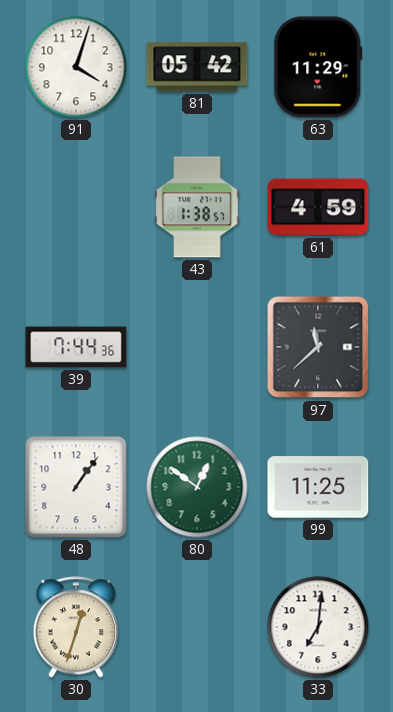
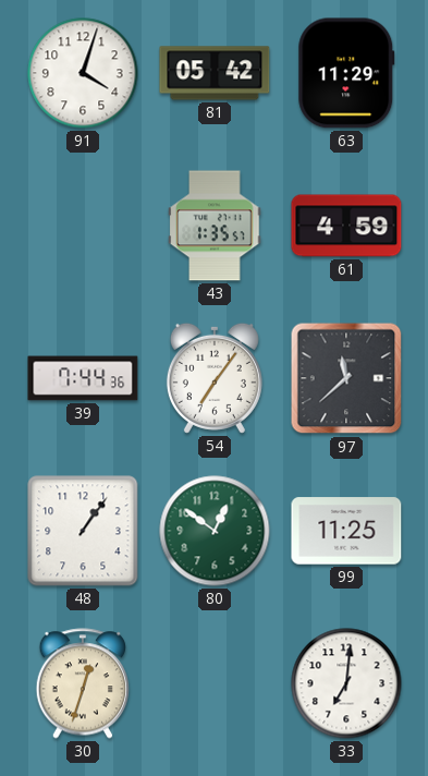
43: 1:38 -> 1:35
54: none -> 7:06
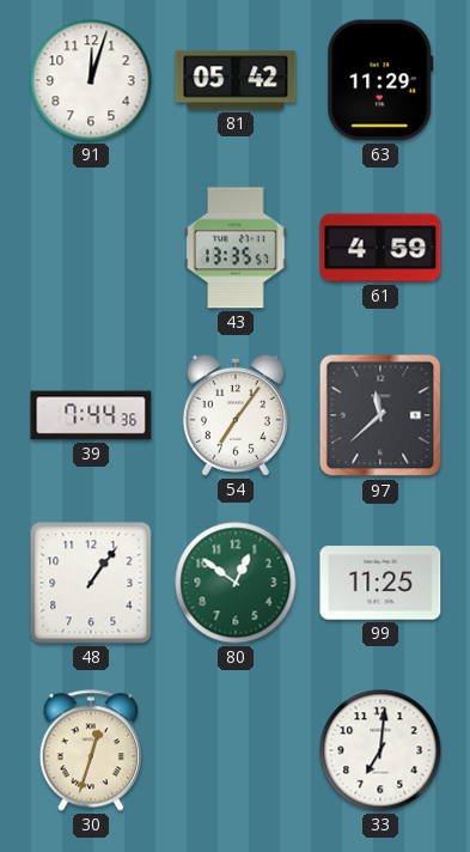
91: 4:03 -> 12:03
43: 1:35 -> 13:35
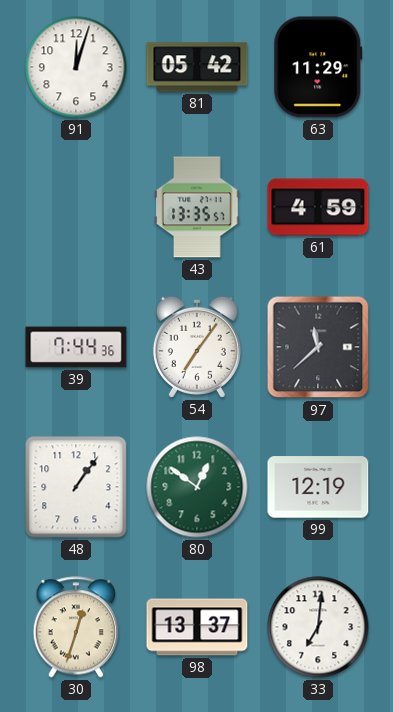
99: 11:25 -> 12:19
98: none -> 13:37
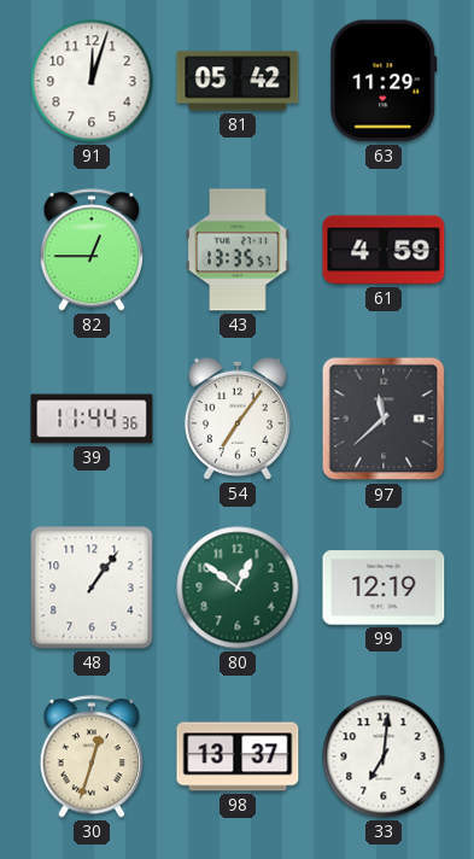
82: none -> 12:45
39: 7:44 -> 11:44
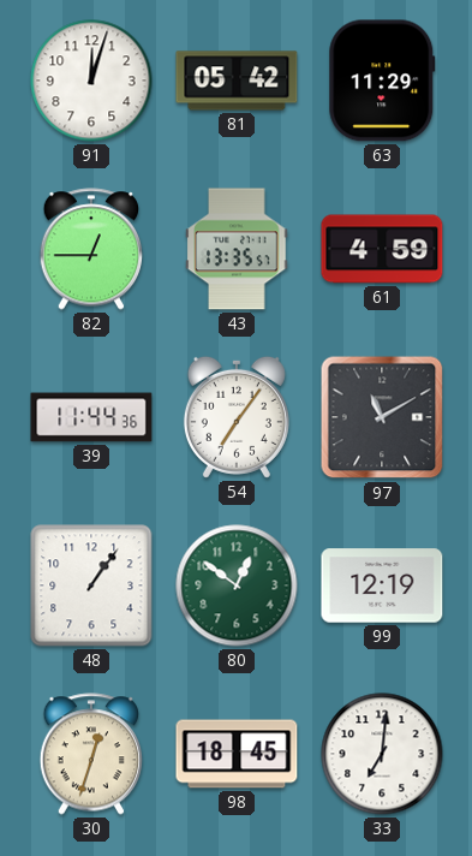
97: 11:38 -> 11:10
98: 13:37 -> 18:45
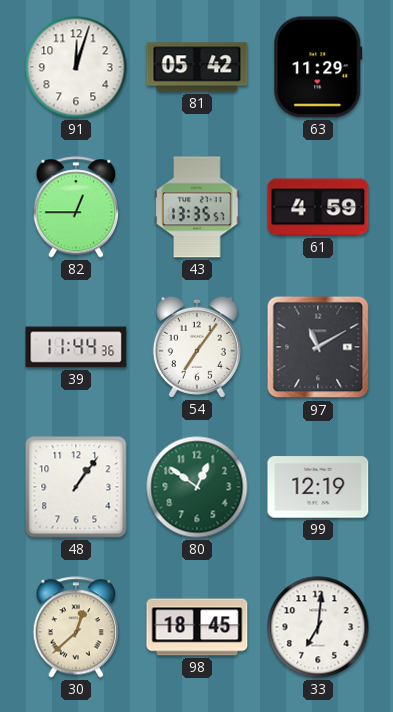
30: 12:33 -> 12:38
